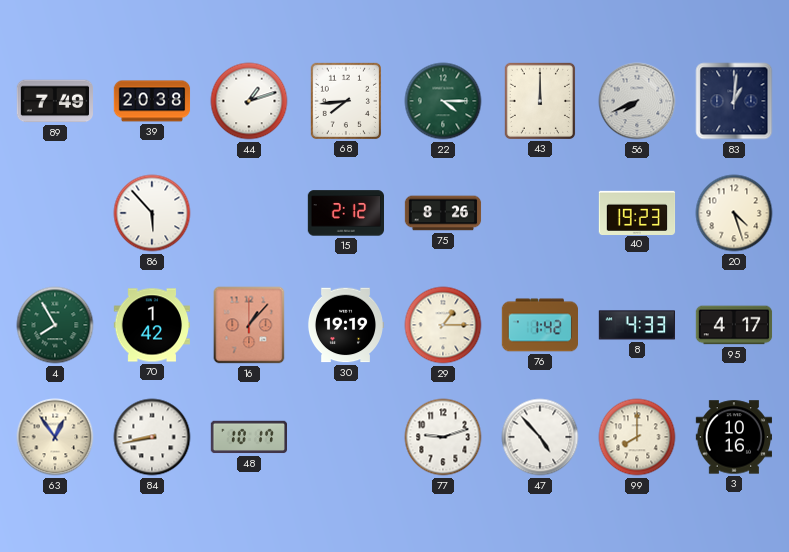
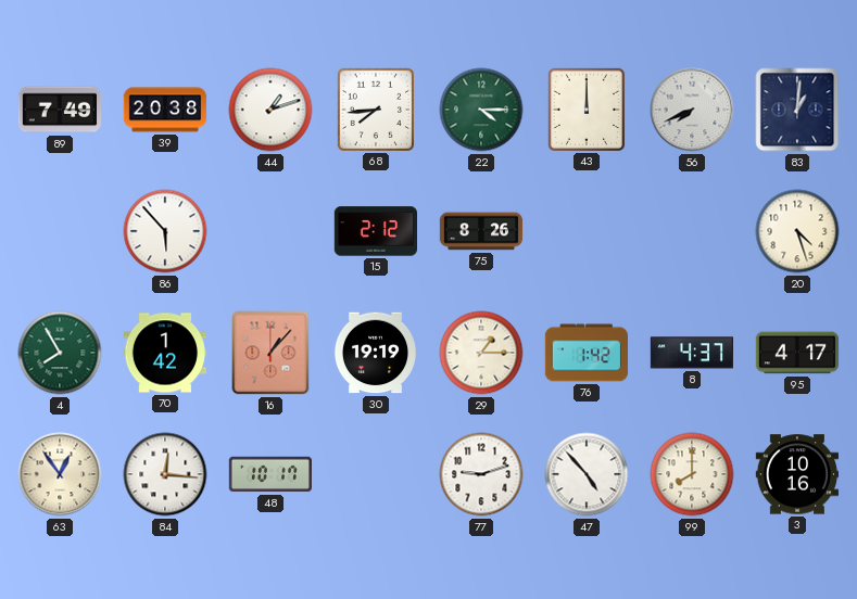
40: 19:23 -> none
8: 4:33 -> 4:37
84: 8:43 -> 12:16
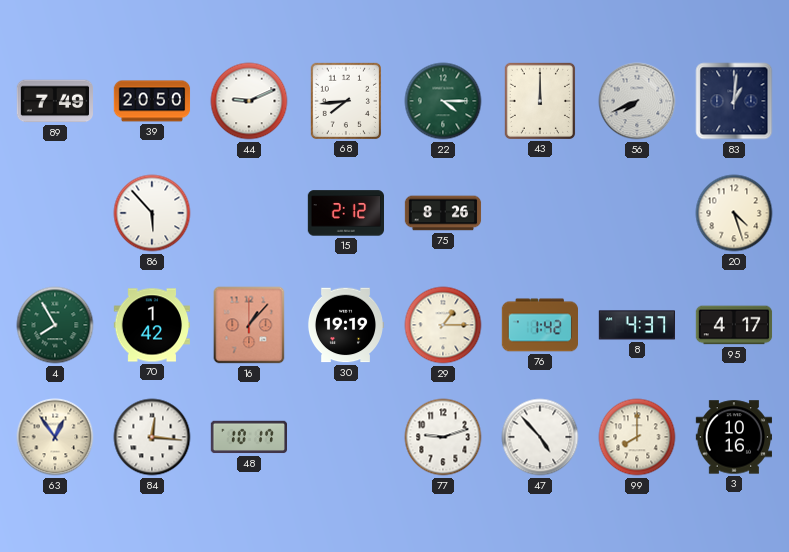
39: 20:38 -> 20:50
44: 1:12 -> 9:11
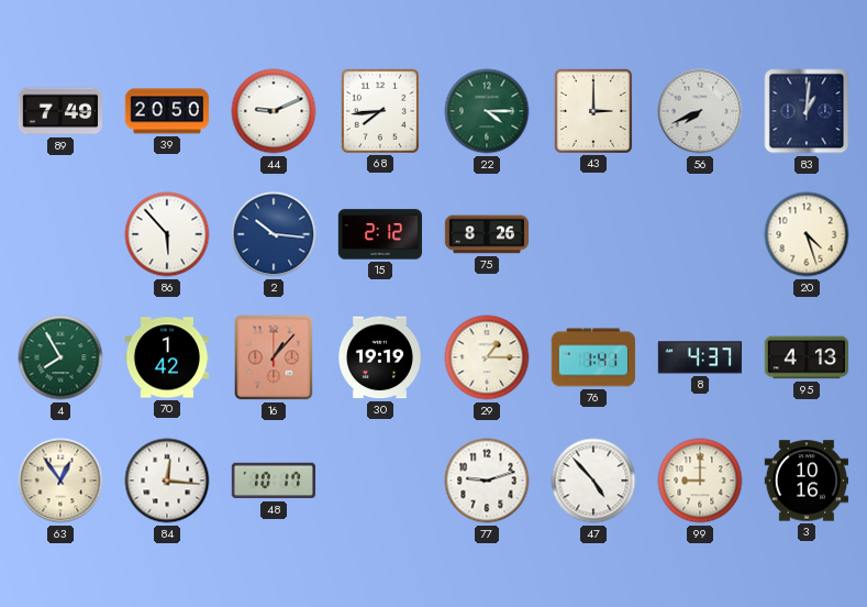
43: 12:00 -> 3:00
2: none -> 10:16
76: 1:42 -> 1:41
95: 4:17 -> 4:13
99: 8:00 -> 9:00
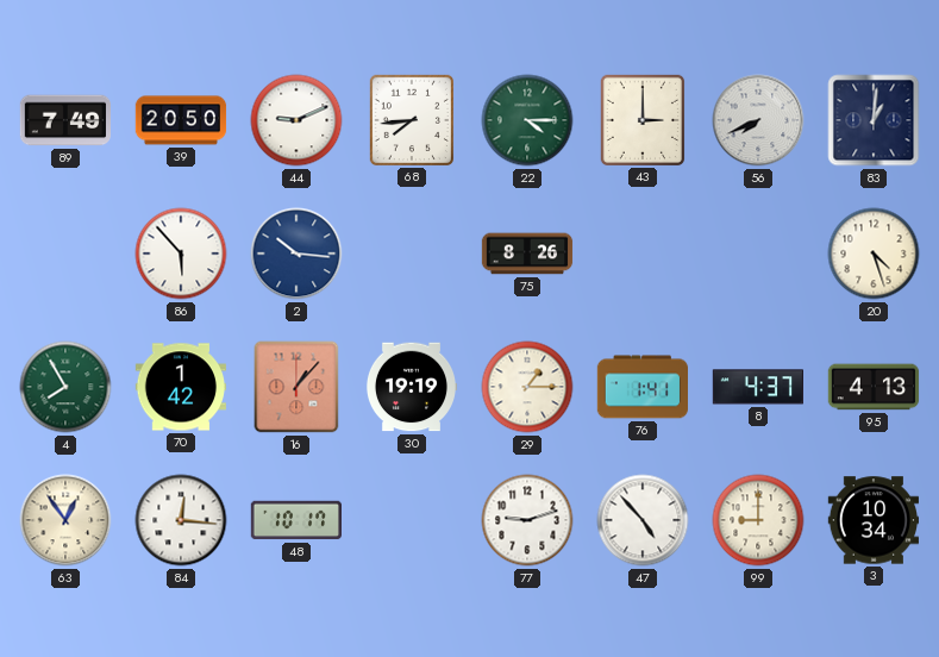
15: 2:12 -> none
3: 10:16 -> 10:34
